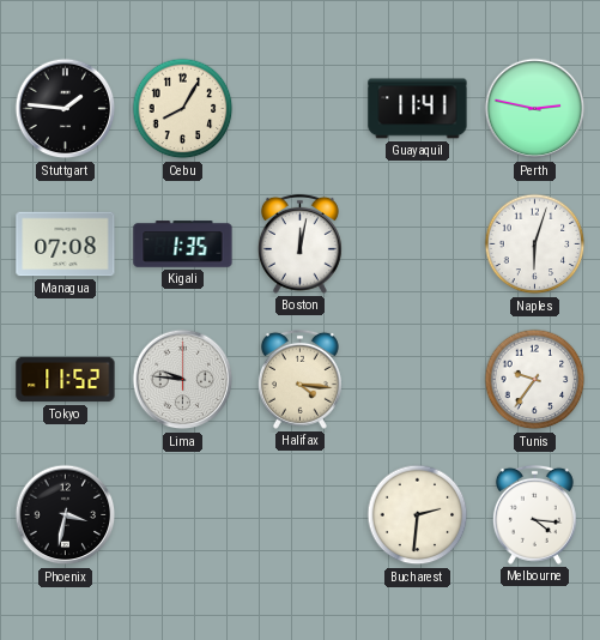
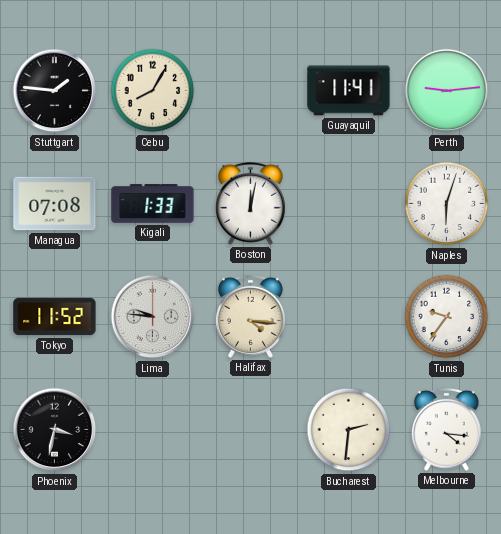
Perth: 2:47 -> 9:14
Kigali: 1:35 -> 1:33
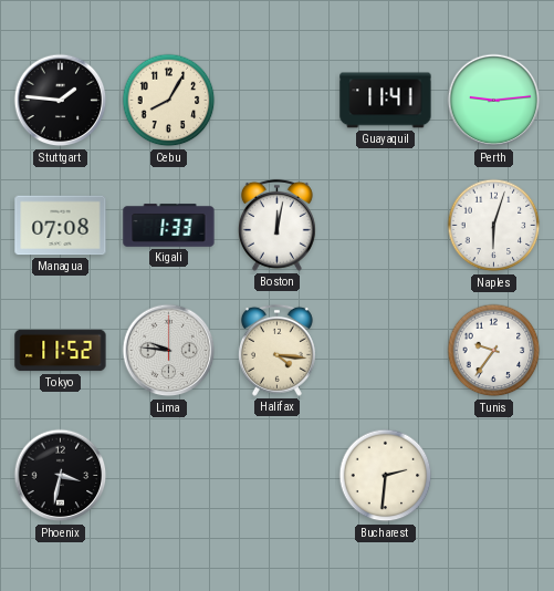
Melbourne: 4:16 -> none
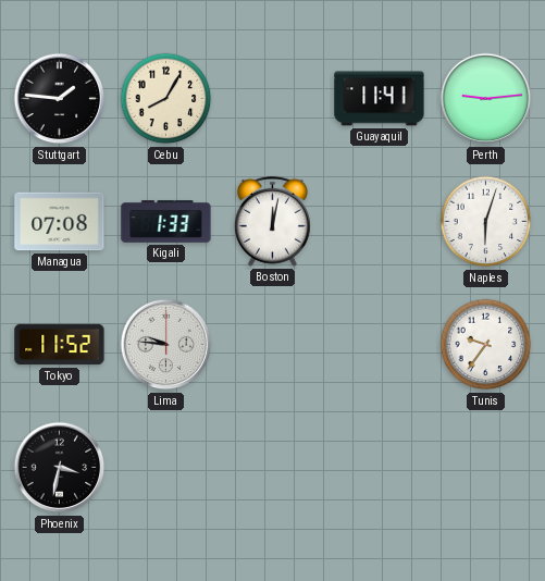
Halifax: 4:16 -> none
Bucharest: 2:31 -> none
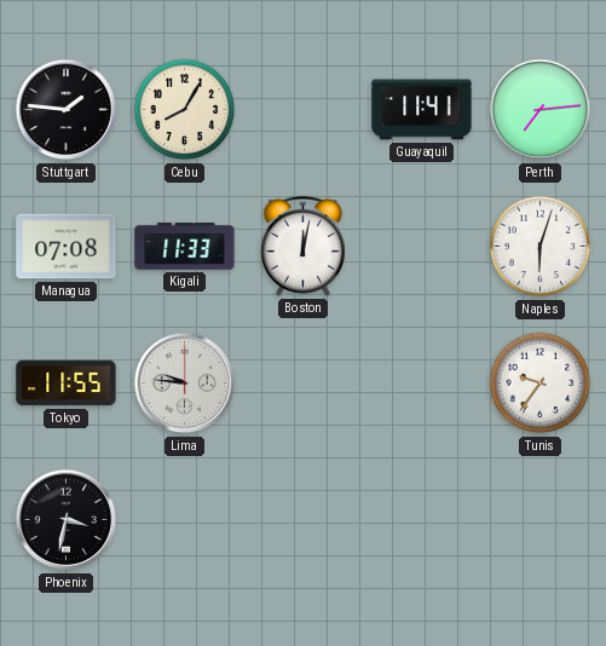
Perth: 9:14 -> 7:14
Kigali: 1:33 -> 11:33
Tokyo: 11:52 -> 11:55
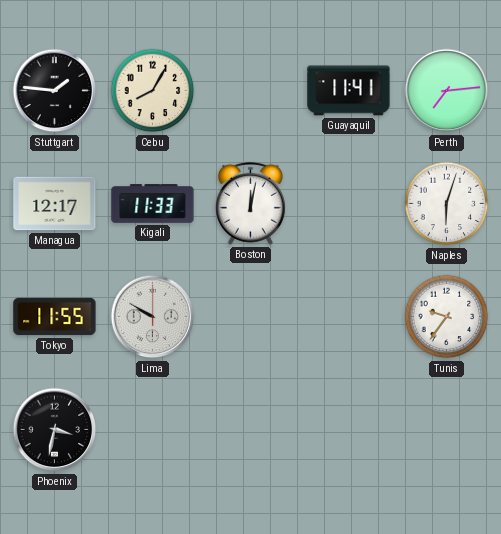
Managua: 07:08 -> 12:17
Lima: 9:46 -> 9:50
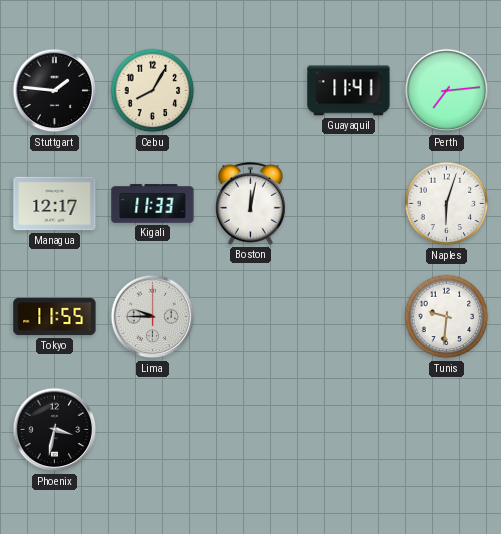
Lima: 9:50 -> 9:45
Tunis: 9:36 -> 9:31
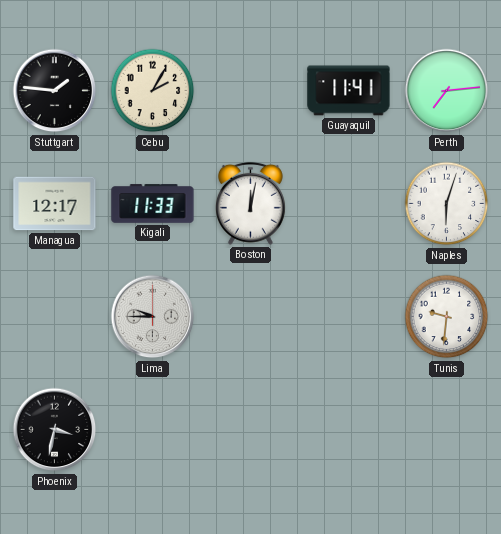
Cebu: 8:05 -> 2:05
Tokyo: 11:55 -> none
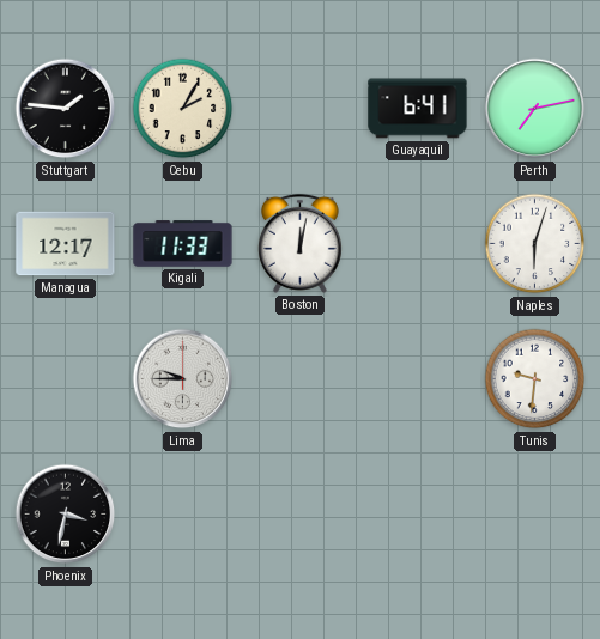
Guayaquil: 11:41 -> 6:41
Perth: 7:14 -> 7:13
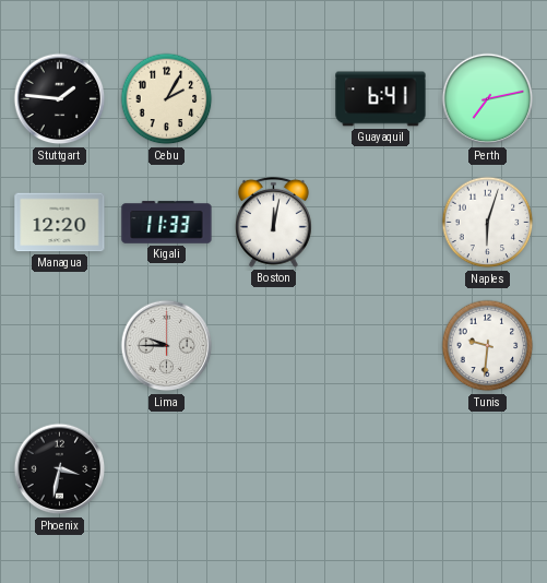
Managua: 12:17 -> 12:20
